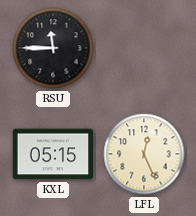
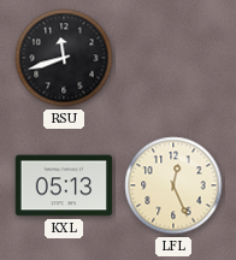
RSU: 11:45 -> 11:42
KXL: 05:15 -> 05:13
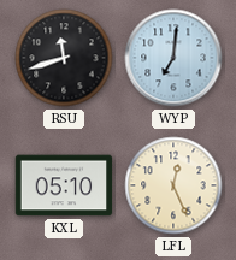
WYP: none -> 7:01
KXL: 05:13 -> 05:10
